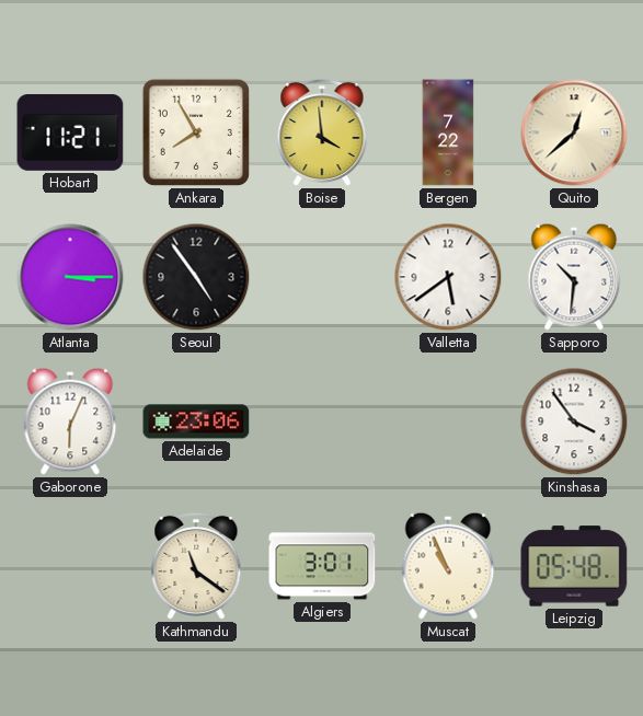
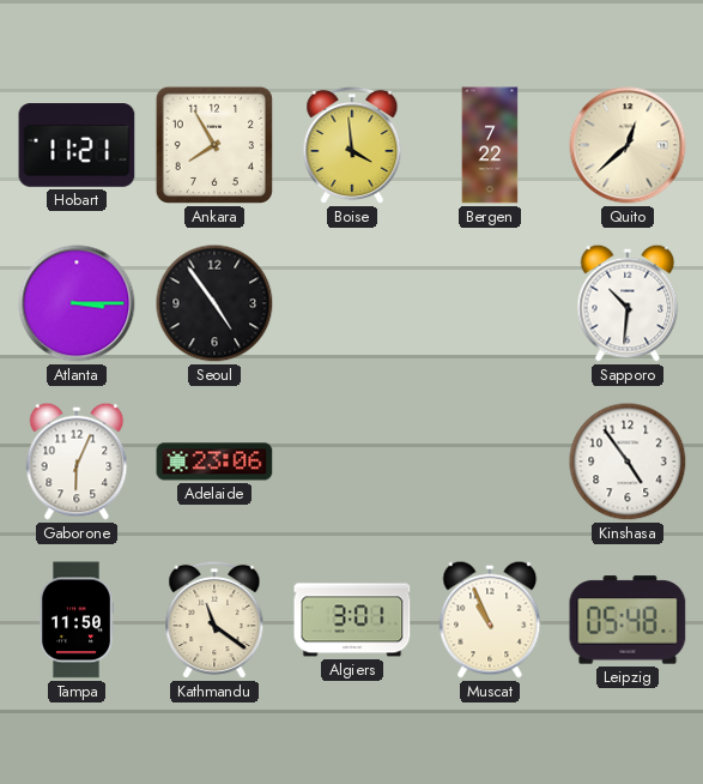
Valletta: 5:39 -> none
Kinshasa: 3:54 -> 4:54
Tampa: none -> 11:50
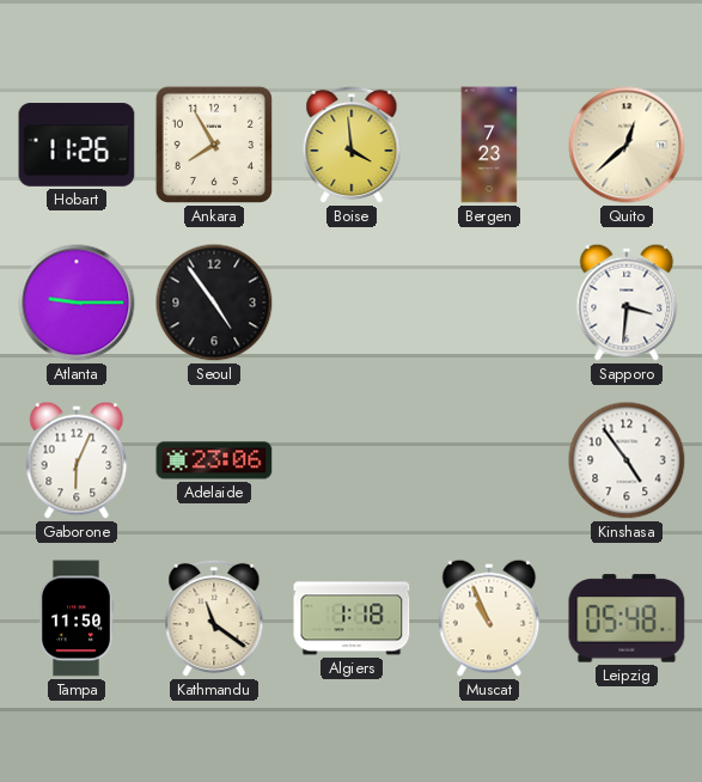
Hobart: 11:21 -> 11:26
Bergen: 7:22 -> 7:23
Atlanta: 3:15 -> 9:15
Sapporo: 10:31 -> 3:31
Algiers: 3:01 -> 1:18
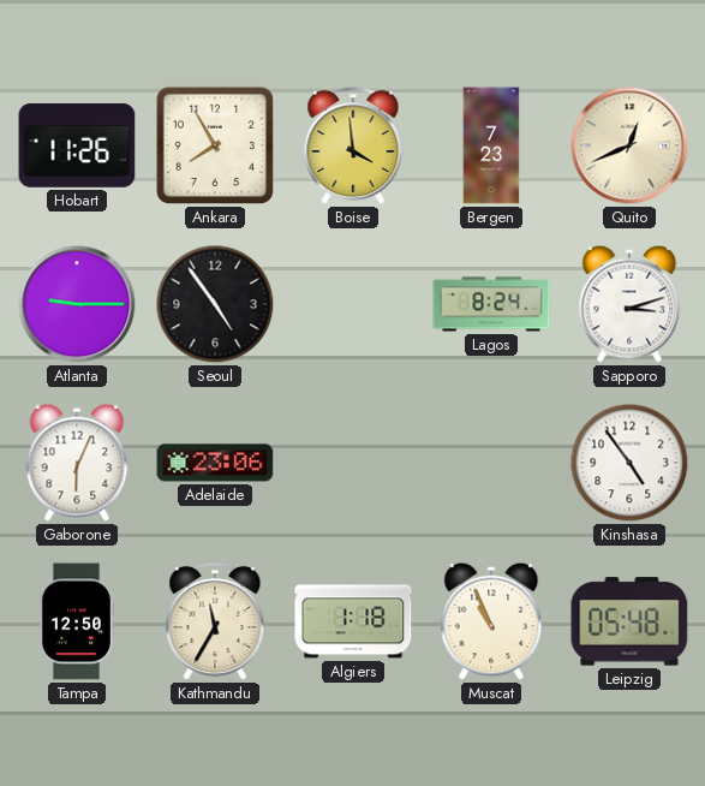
Quito: 12:38 -> 12:41
Lagos: none -> 8:24
Sapporo: 3:31 -> 3:12
Tampa: 11:50 -> 12:50
Kathmandu: 11:21 -> 11:35
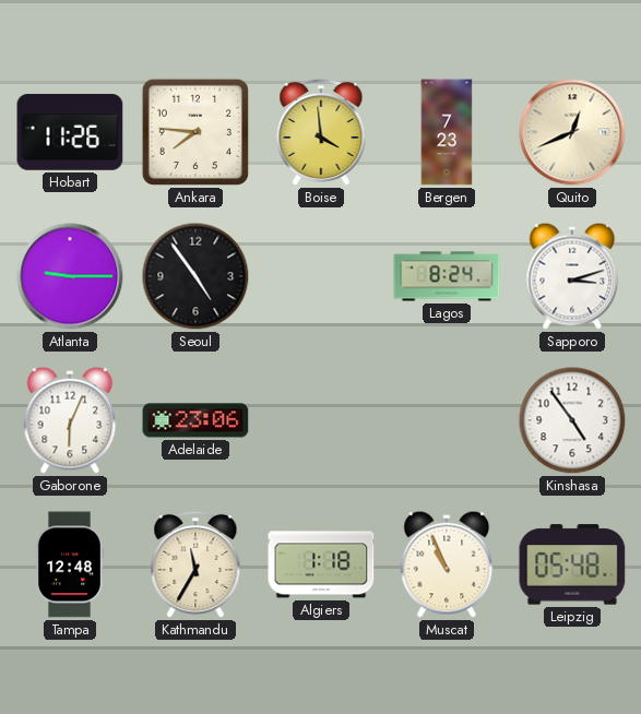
Ankara: 7:55 -> 7:46
Tampa: 12:50 -> 12:48
